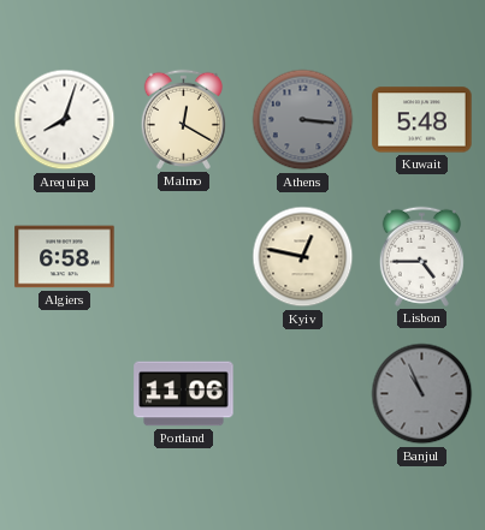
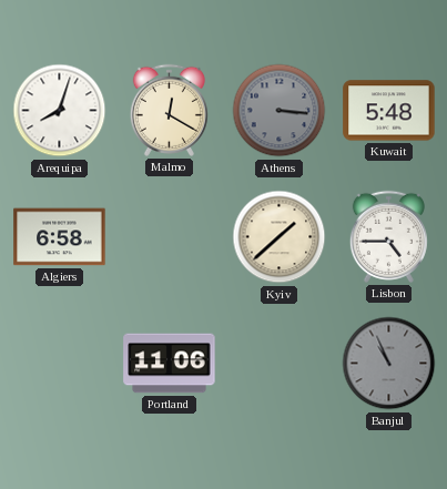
Kyiv: 12:47 -> 1:38
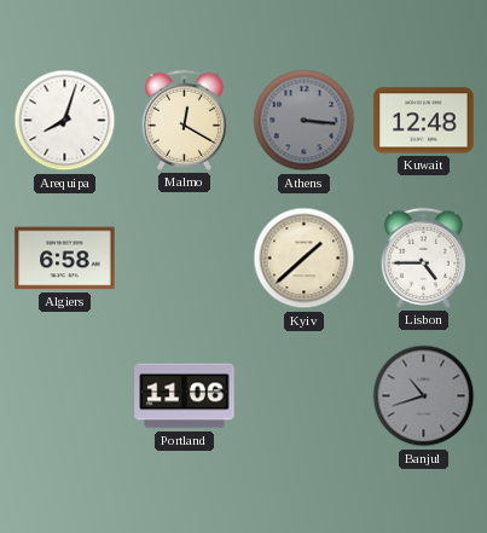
Kuwait: 5:48 -> 12:48
Banjul: 10:56 -> 10:42
